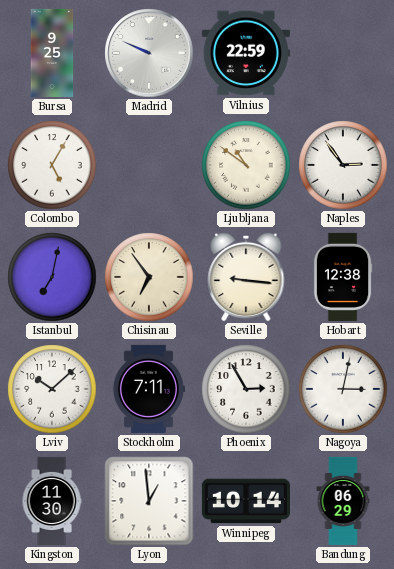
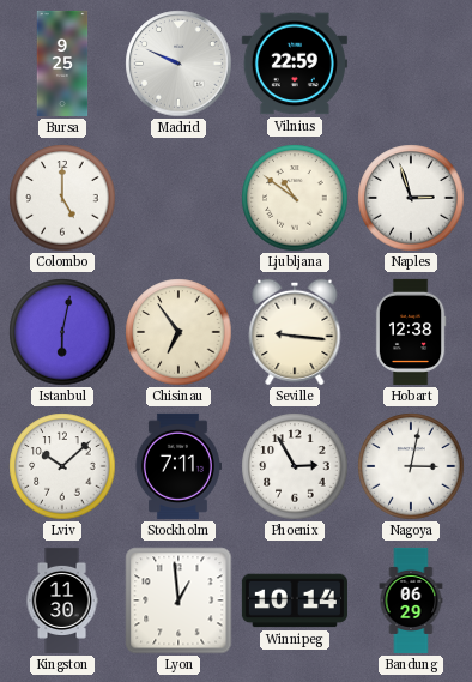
Colombo: 5:05 -> 5:00
Naples: 2:54 -> 2:57
Istanbul: 7:02 -> 6:02
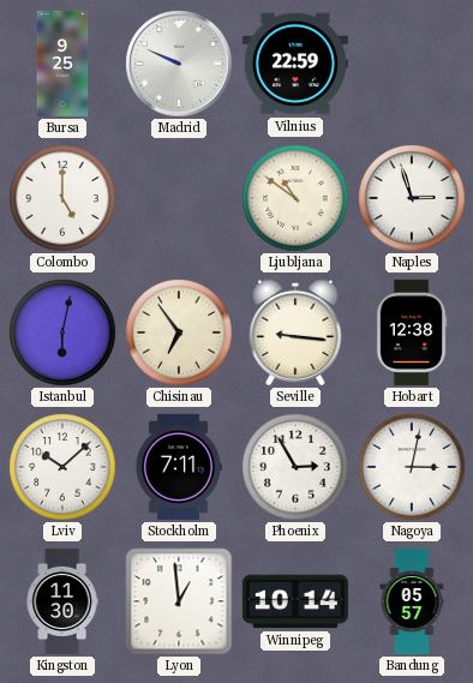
Bandung: 06:29 -> 05:57
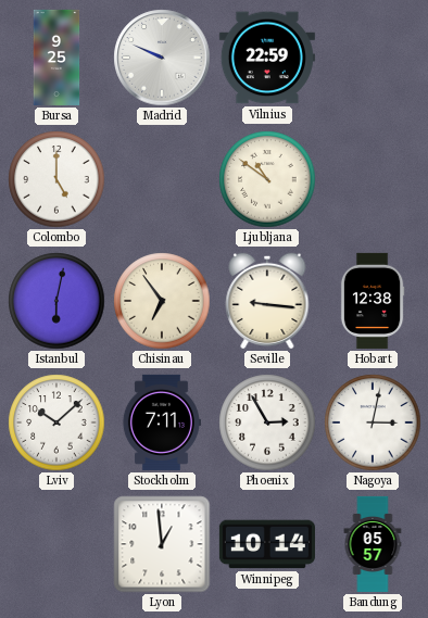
Naples: 2:57 -> none
Kingston: 11:30 -> none
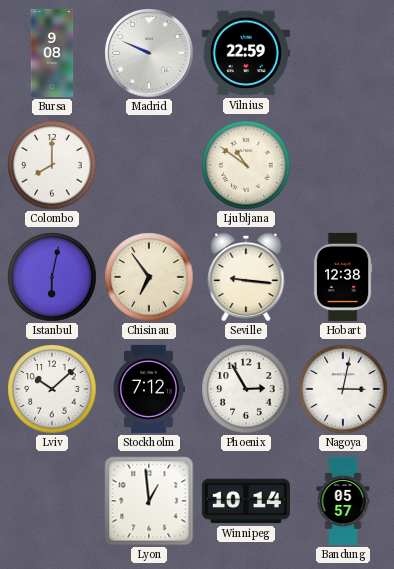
Bursa: 9:25 -> 9:08
Colombo: 5:00 -> 8:00
Stockholm: 7:11 -> 7:12
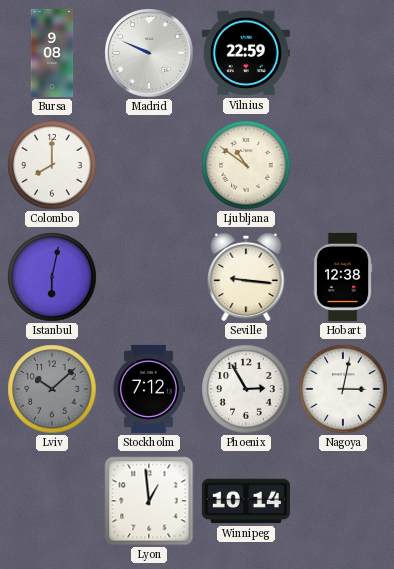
Chisinau: 6:54 -> none
Lviv dial: white -> grey
Bandung: 05:57 -> none
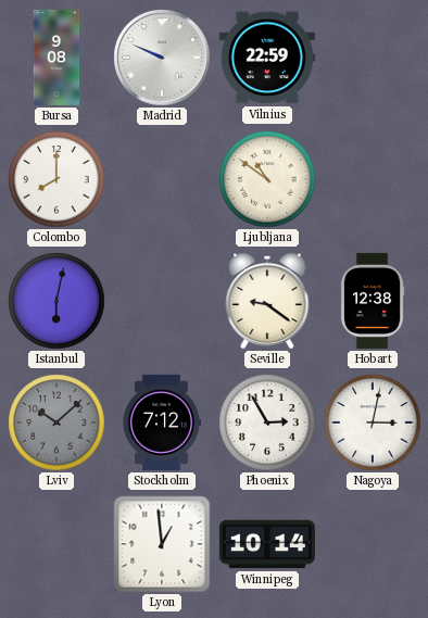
Seville: 9:16 -> 9:21
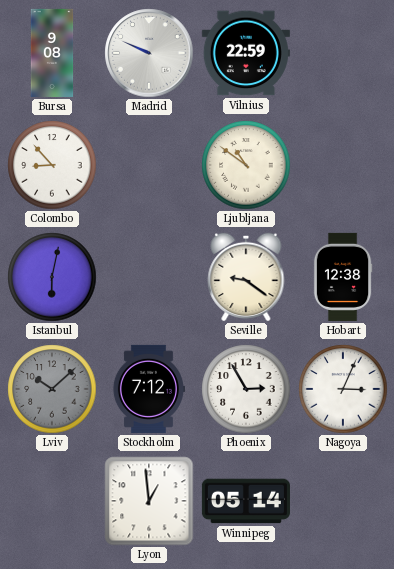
Colombo: 8:00 -> 8:53
Nagoya: 3:02 -> 3:04
Winnipeg: 10:14 -> 05:14
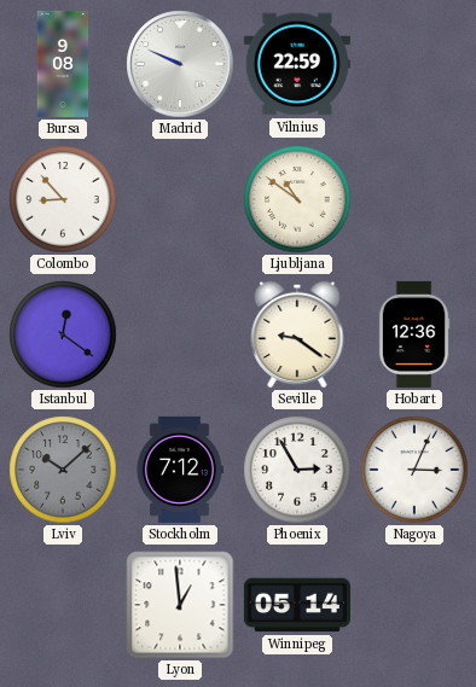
Istanbul: 6:02 -> 12:21
Hobart: 12:38 -> 12:36
